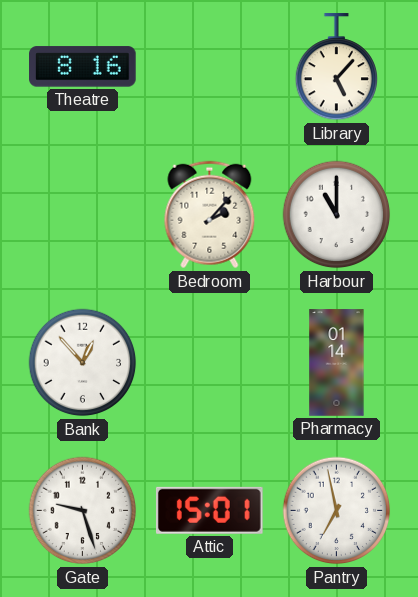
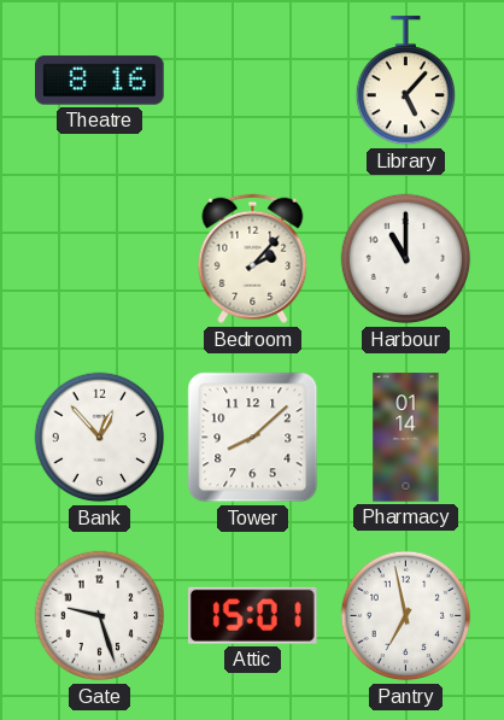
Tower: none -> 8:08
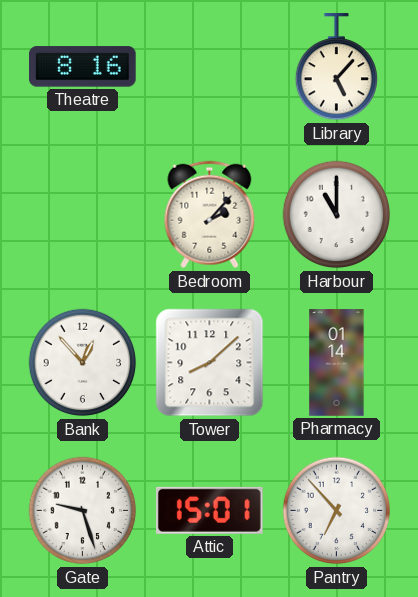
Pantry: 6:58 -> 6:53
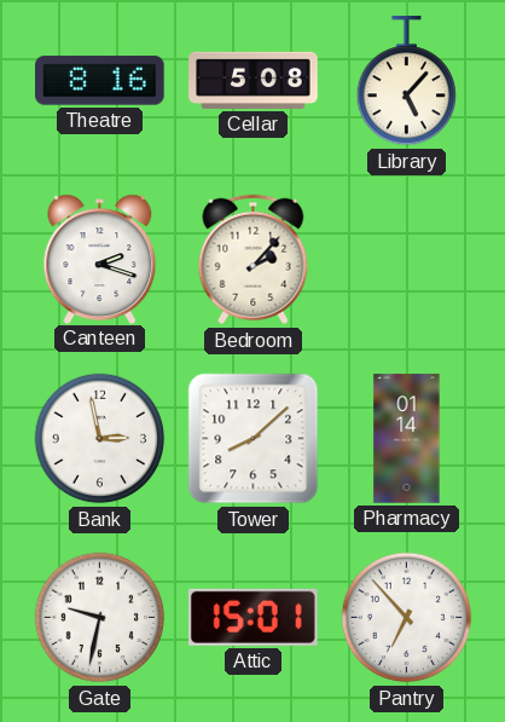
Cellar: none -> 5:08
Canteen: none -> 2:18
Harbour: 11:00 -> none
Bank: 12:53 -> 2:58
Gate: 9:27 -> 9:32
